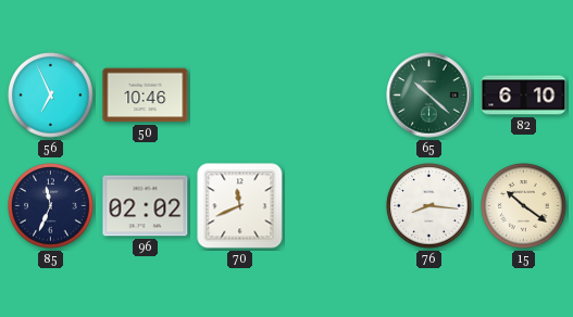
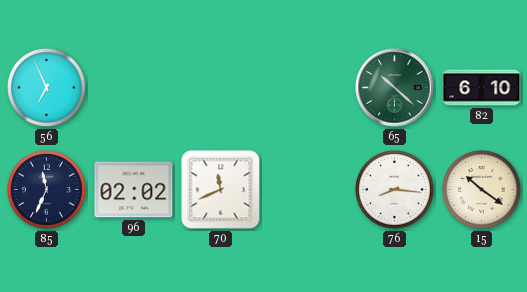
50: 10:46 -> none
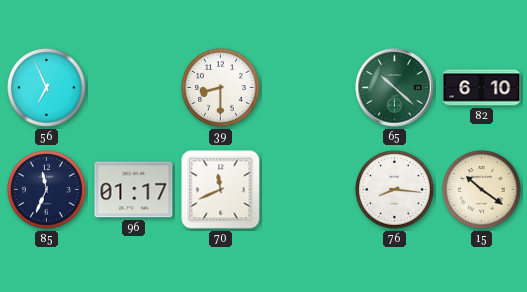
39: none -> 8:30
96: 02:02 -> 01:17
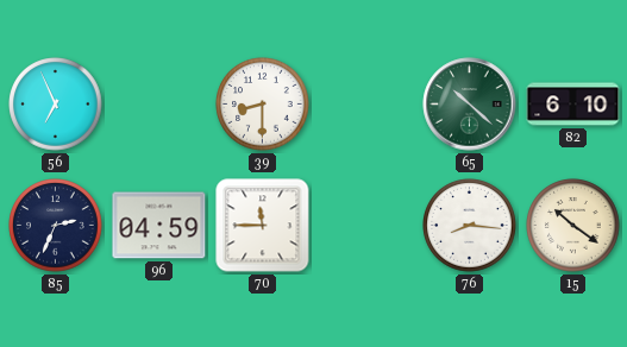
85: 11:34 -> 2:34
96: 01:17 -> 04:59
70: 11:41 -> 11:45
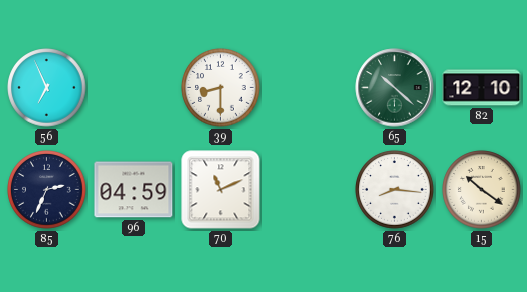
82: 6:10 -> 12:10
70: 11:45 -> 11:11
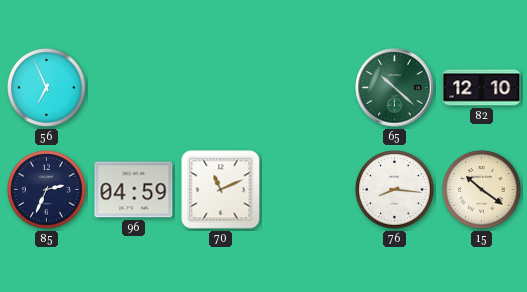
39: 8:30 -> none
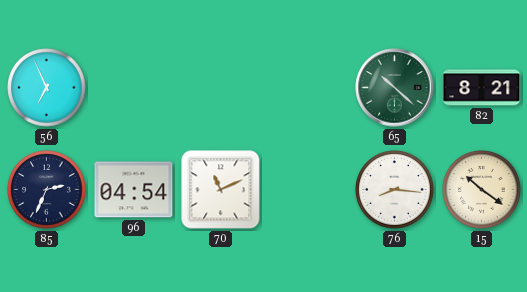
82: 12:10 -> 8:21
96: 04:59 -> 04:54
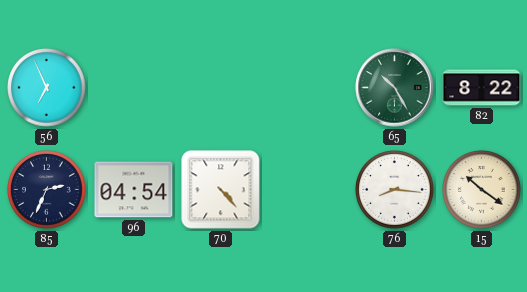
65: 10:22 -> 10:25
82: 8:21 -> 8:22
70: 11:11 -> 4:23
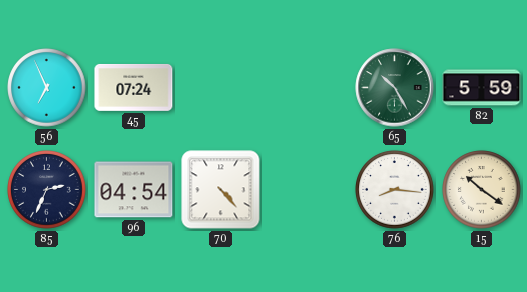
45: none -> 07:24
82: 8:22 -> 5:59
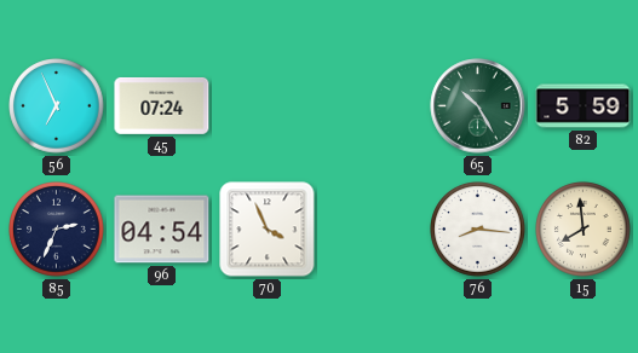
70: 4:23 -> 3:56
15: 10:21 -> 7:59
